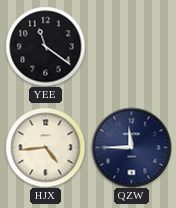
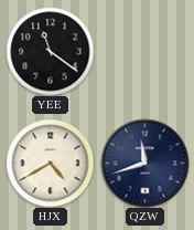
HJX: 4:44 -> 4:40
QZW: 11:45 -> 11:42
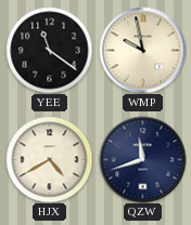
WMP: none -> 9:58
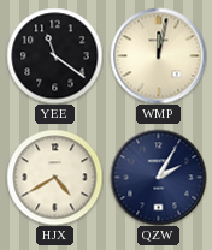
WMP: 9:58 -> 12:02
QZW: 11:42 -> 2:05
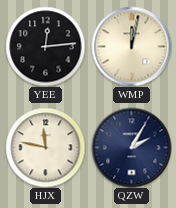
YEE: 11:21 -> 12:14
HJX: 4:40 -> 11:47
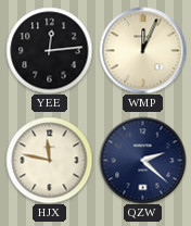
WMP: 12:02 -> 12:04
QZW: 2:05 -> 2:22
